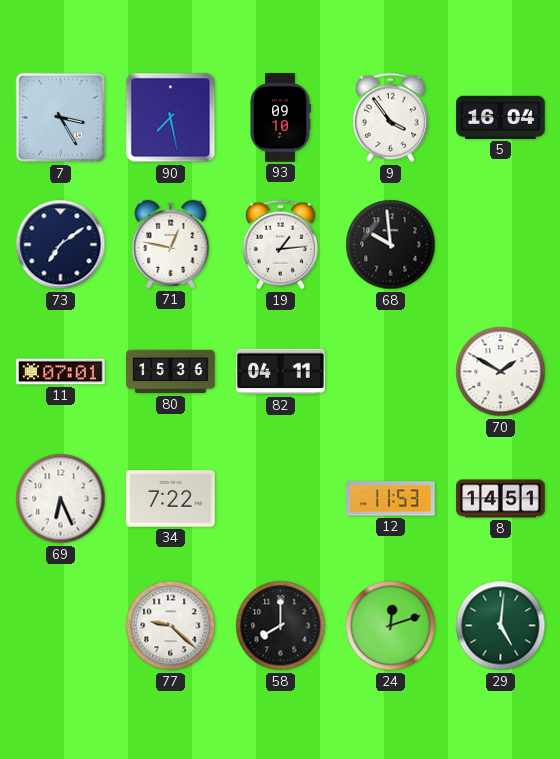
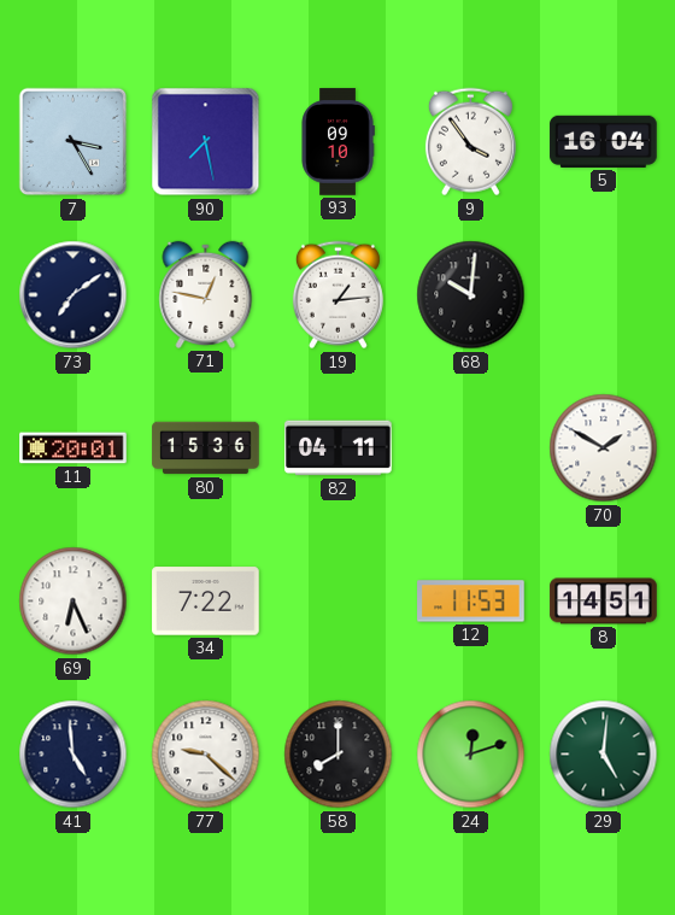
68: 9:59 -> 10:01
11: 07:01 -> 20:01
41: none -> 4:59
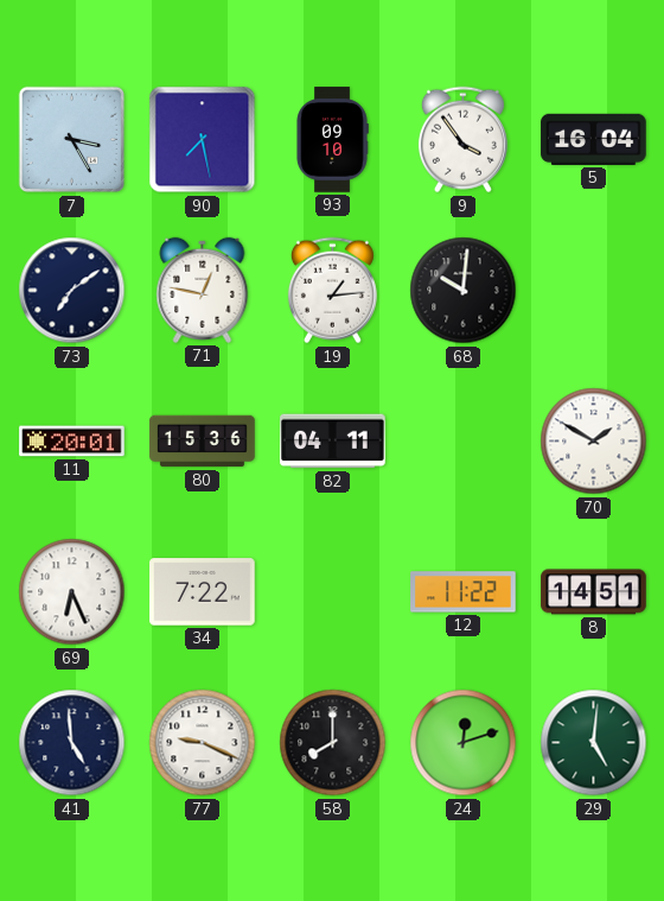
12: 11:53 -> 11:22
77: 9:22 -> 9:19
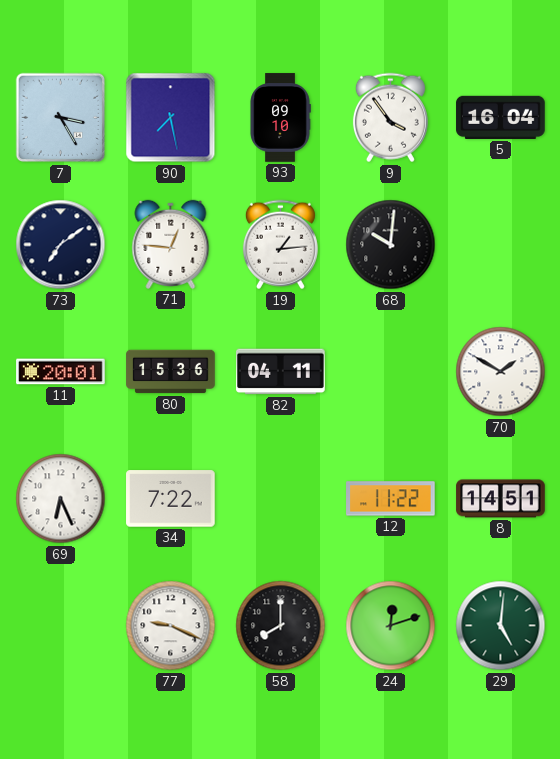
71: 12:47 -> 12:46
41: 4:59 -> none
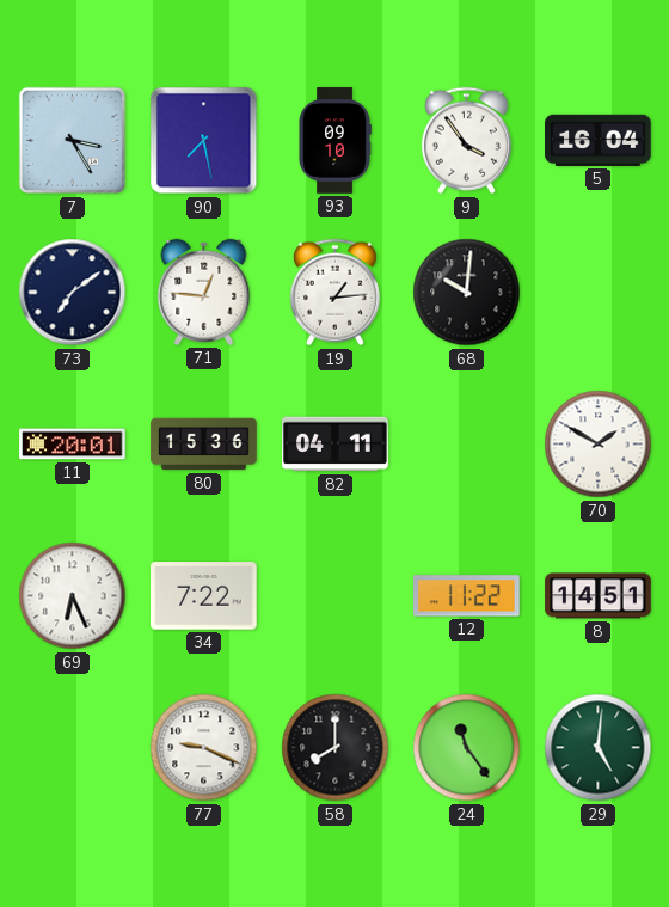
24: 12:12 -> 11:24
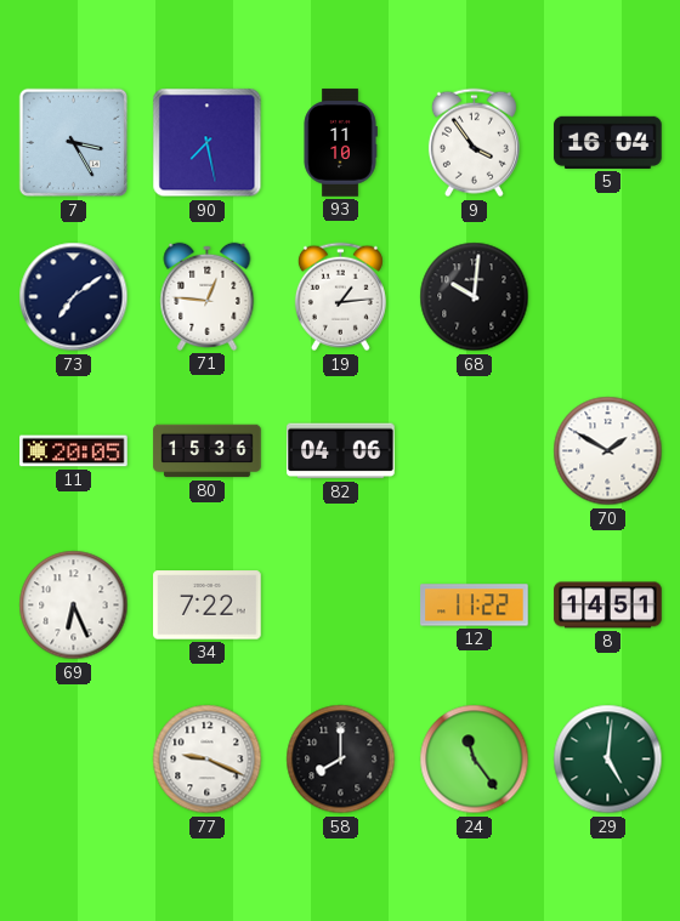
93: 09:10 -> 11:10
11: 20:01 -> 20:05
82: 04:11 -> 04:06
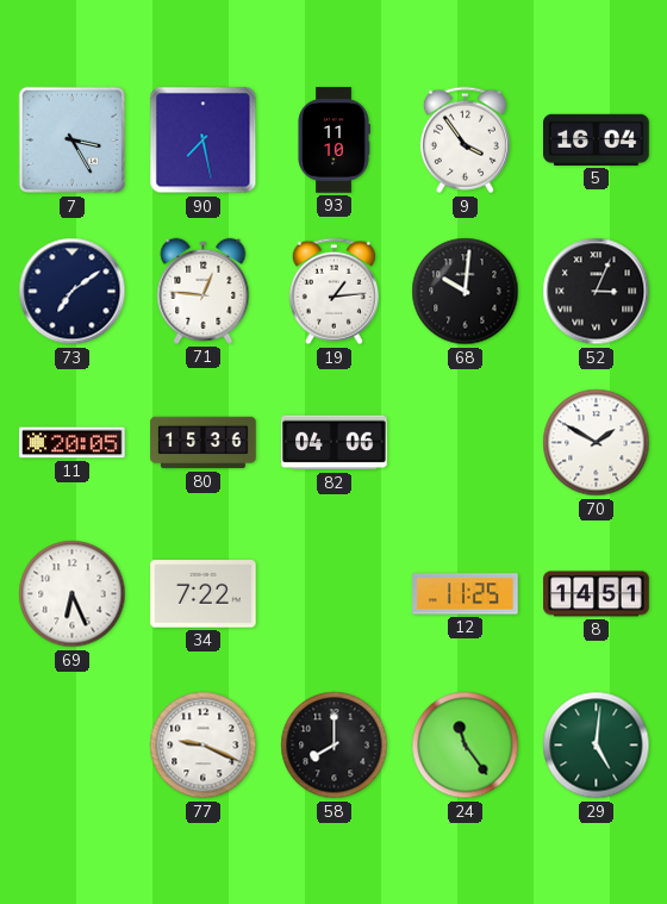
52: none -> 3:04
12: 11:22 -> 11:25
